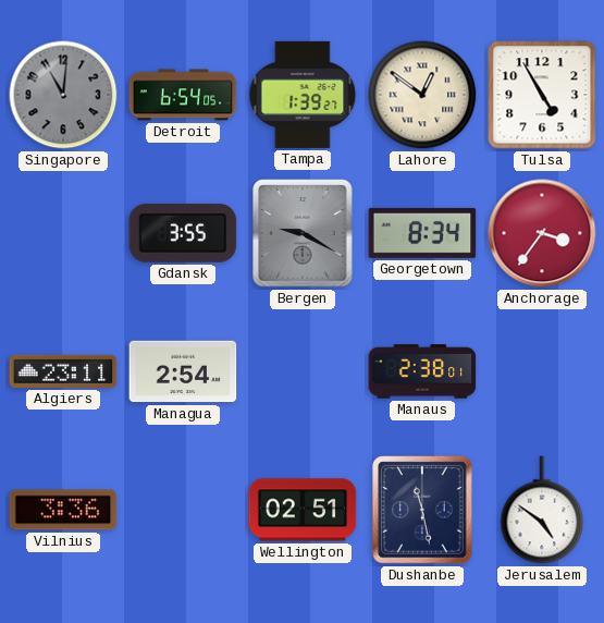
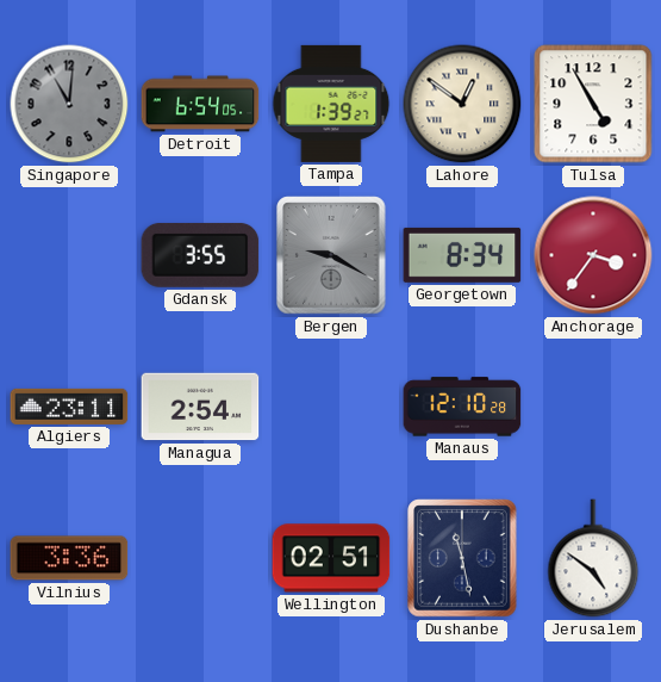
Manaus: 2:38 -> 12:10
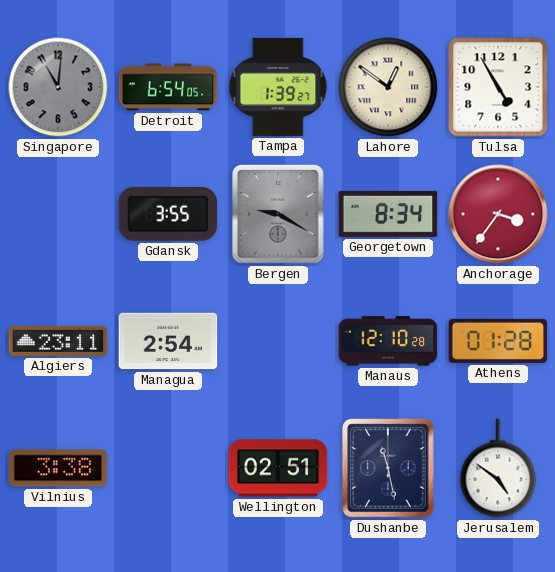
Athens: none -> 01:28
Vilnius: 3:36 -> 3:38
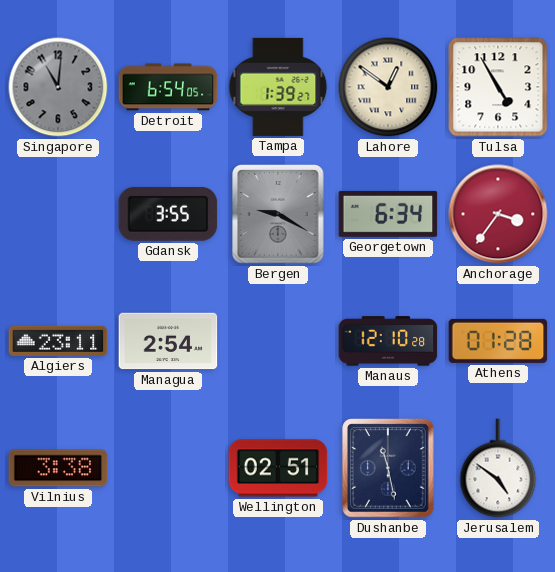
Georgetown: 8:34 -> 6:34
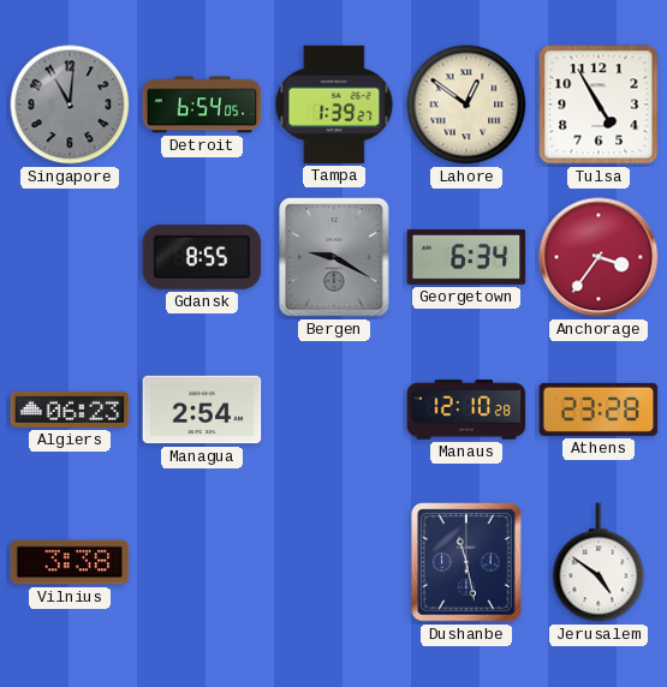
Gdansk: 3:55 -> 8:55
Algiers: 23:11 -> 06:23
Athens: 01:28 -> 23:28
Wellington: 02:51 -> none
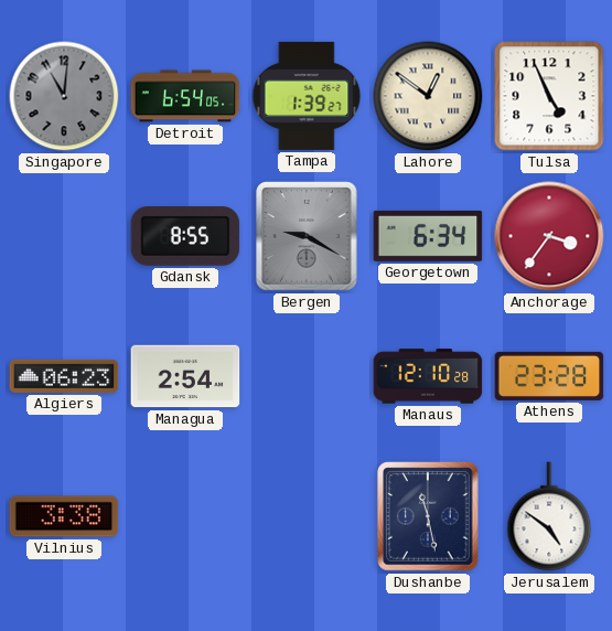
Tulsa: 4:55 -> 4:56
